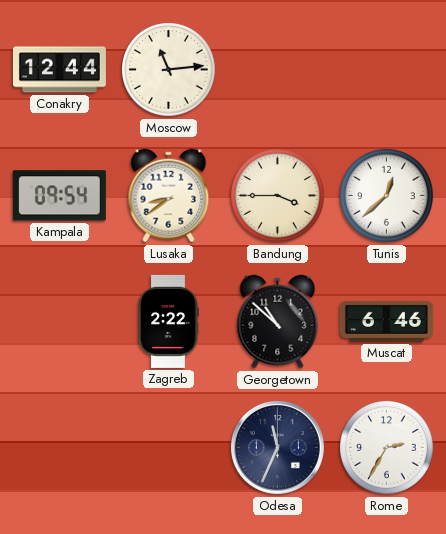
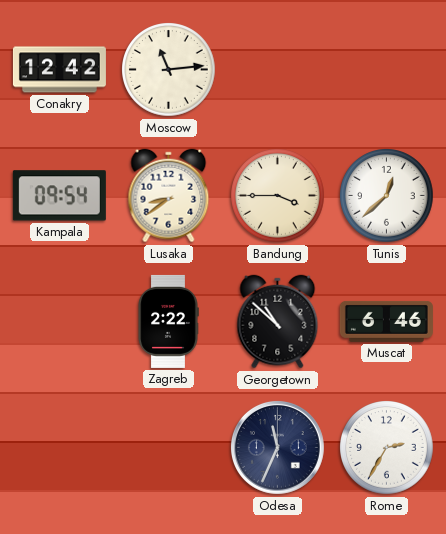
Conakry: 12:44 -> 12:42
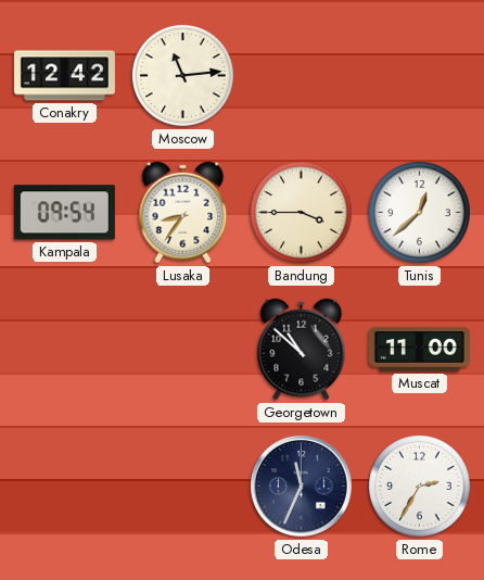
Lusaka: 8:39 -> 8:36
Zagreb: 2:22 -> none
Muscat: 6:46 -> 11:00
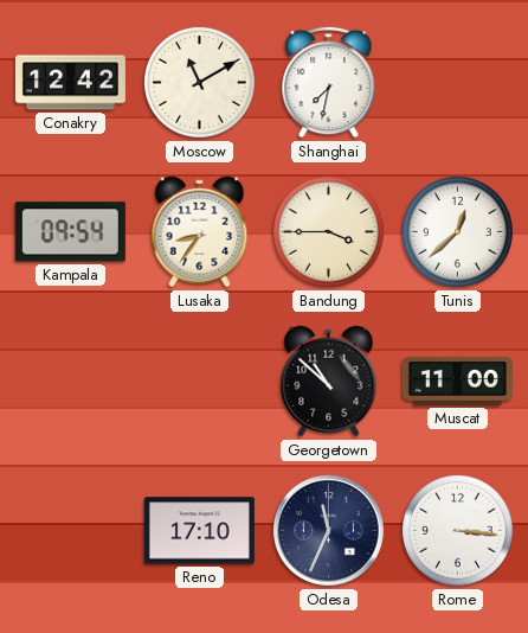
Moscow: 11:14 -> 11:10
Shanghai: none -> 7:32
Reno: none -> 17:10
Rome: 2:35 -> 3:16
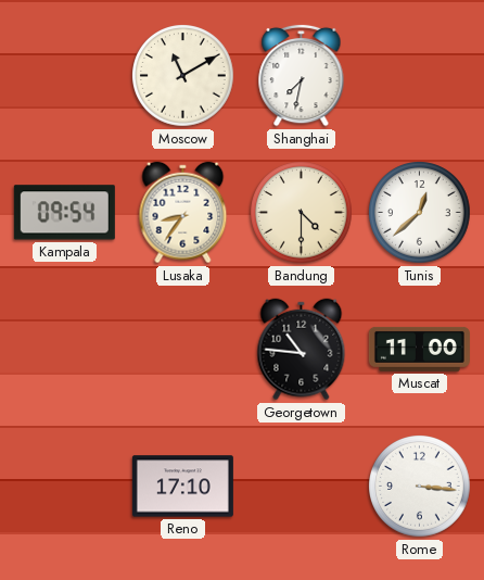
Conakry: 12:42 -> none
Bandung: 3:45 -> 4:30
Georgetown: 10:52 -> 10:46
Odesa: 11:34 -> none
